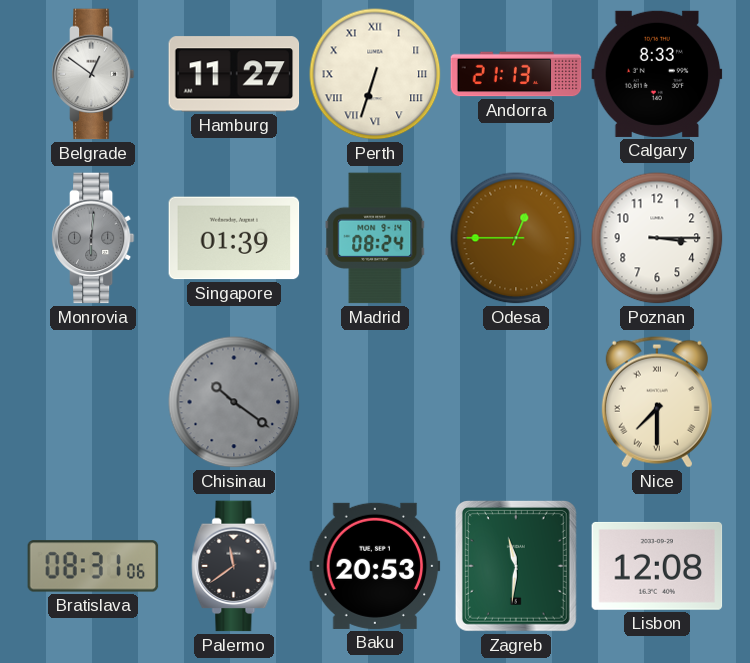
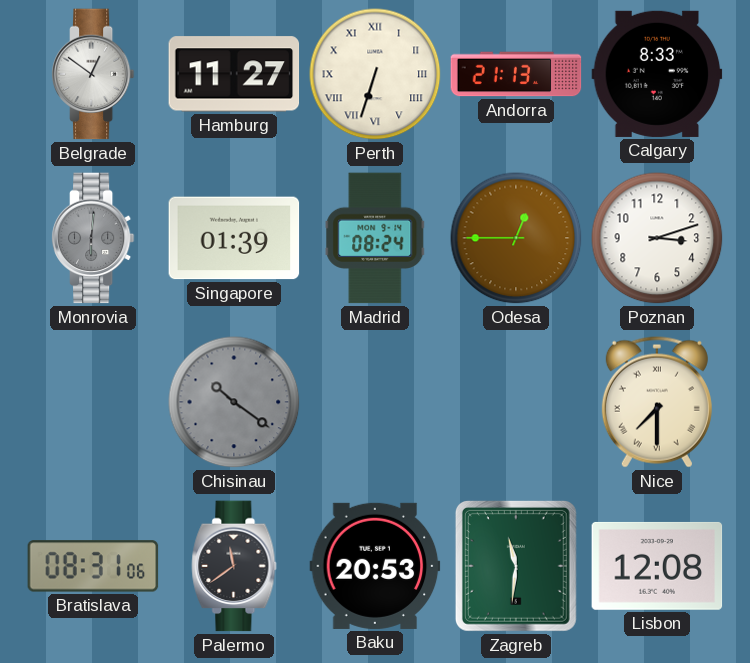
Poznan: 3:15 -> 3:12
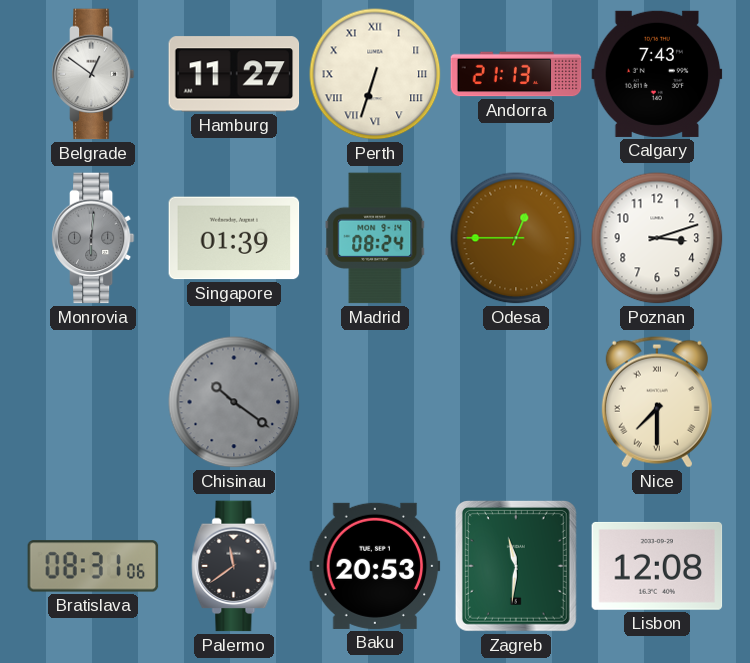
Calgary: 8:33 -> 7:43
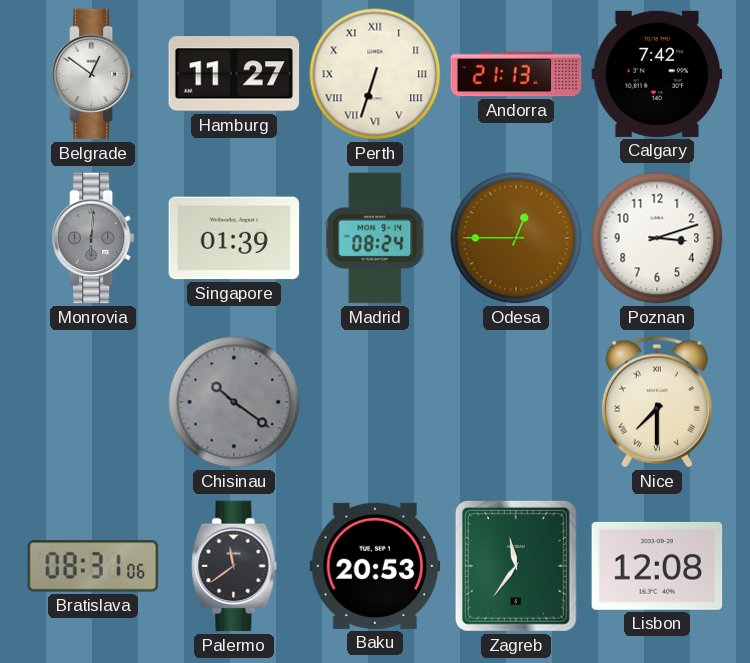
Calgary: 7:43 -> 7:42
Zagreb: 11:31 -> 11:36
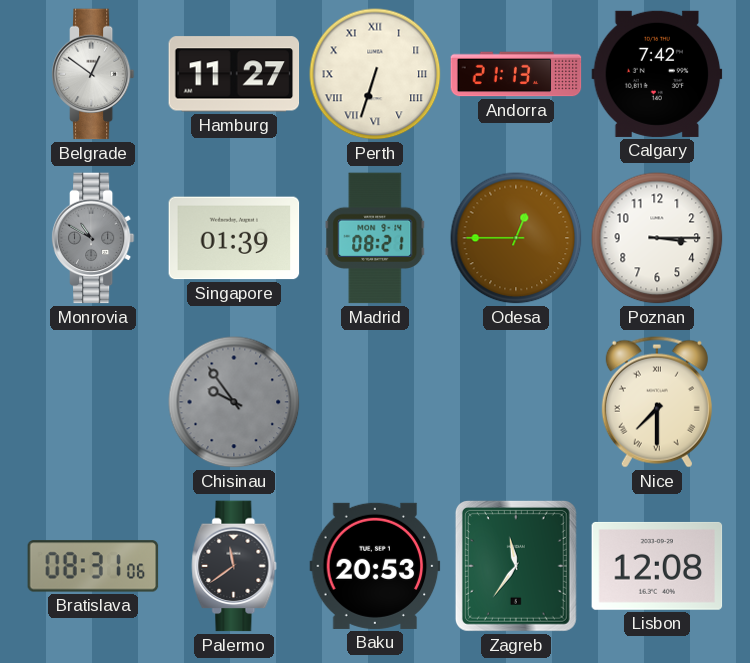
Monrovia: 6:01 -> 10:50
Madrid: 08:24 -> 08:21
Poznan: 3:12 -> 3:15
Chisinau: 10:21 -> 9:54
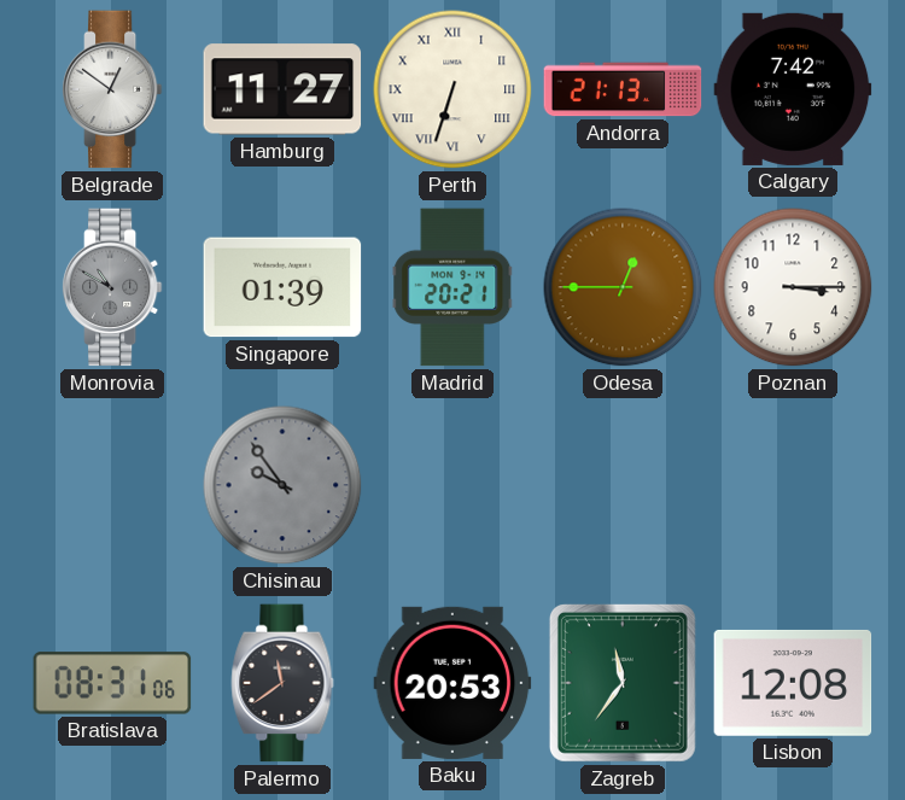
Madrid: 08:21 -> 20:21
Nice: 7:30 -> none
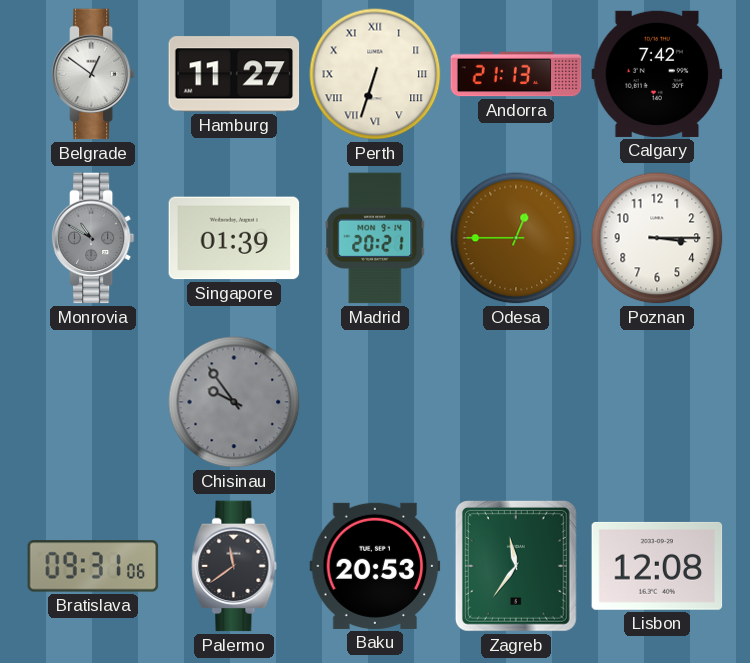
Bratislava: 08:31 -> 09:31
